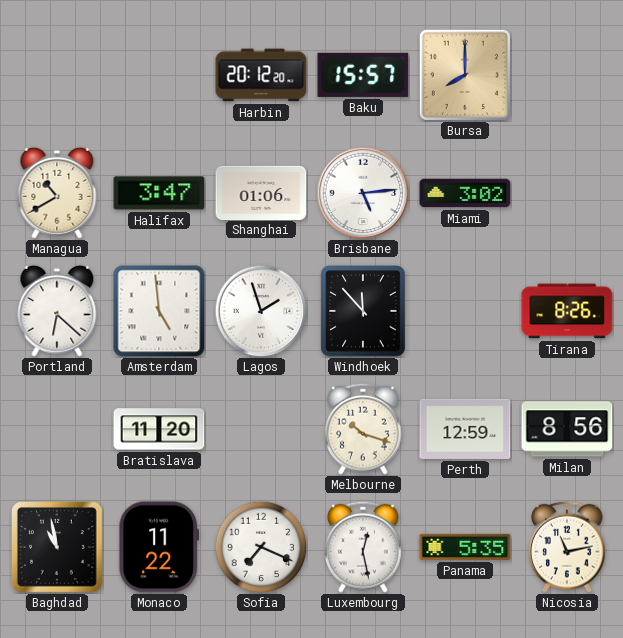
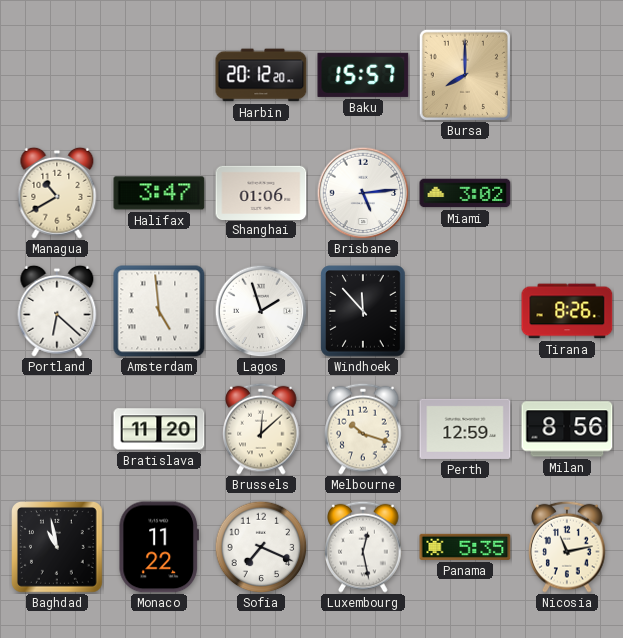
Brussels: none -> 12:08
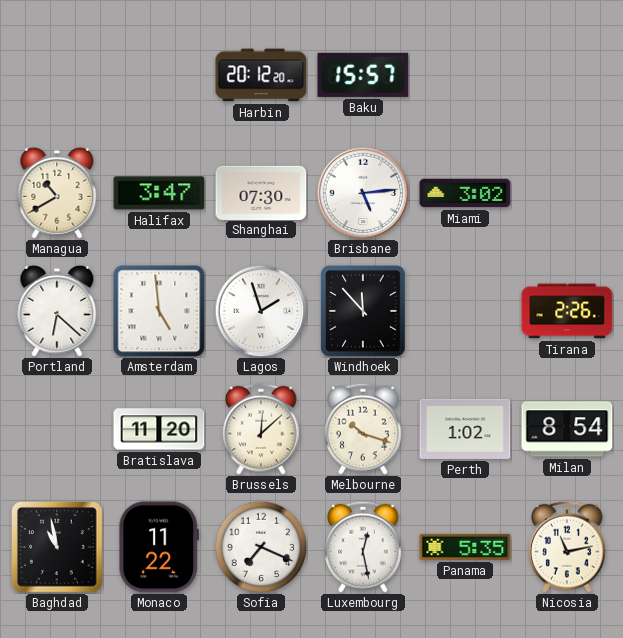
Bursa: 8:00 -> none
Shanghai: 01:06 -> 07:30
Tirana: 8:26 -> 2:26
Perth: 12:59 -> 1:02
Milan: 8:56 -> 8:54
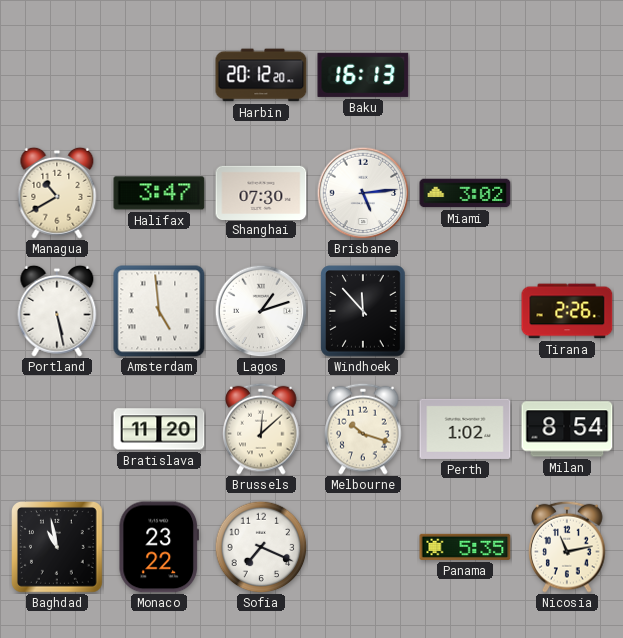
Baku: 15:57 -> 16:13
Portland: 6:22 -> 5:28
Lagos: 1:57 -> 1:12
Monaco: 11:22 -> 23:22
Luxembourg: 12:28 -> none
